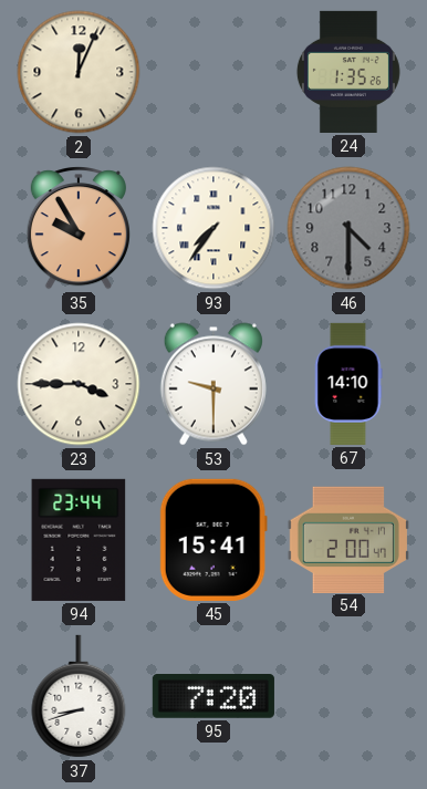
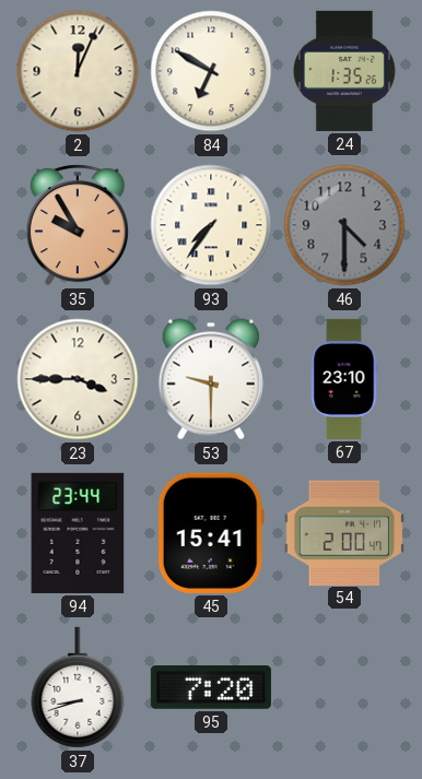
84: none -> 6:50
67: 14:10 -> 23:10
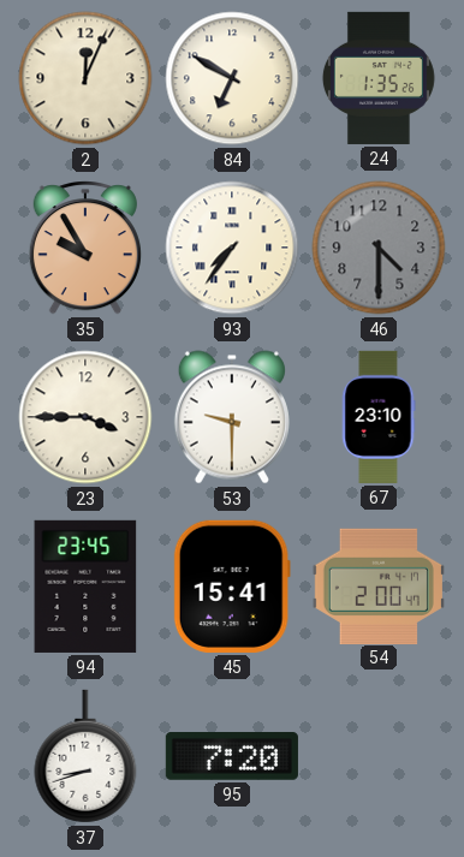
94: 23:44 -> 23:45
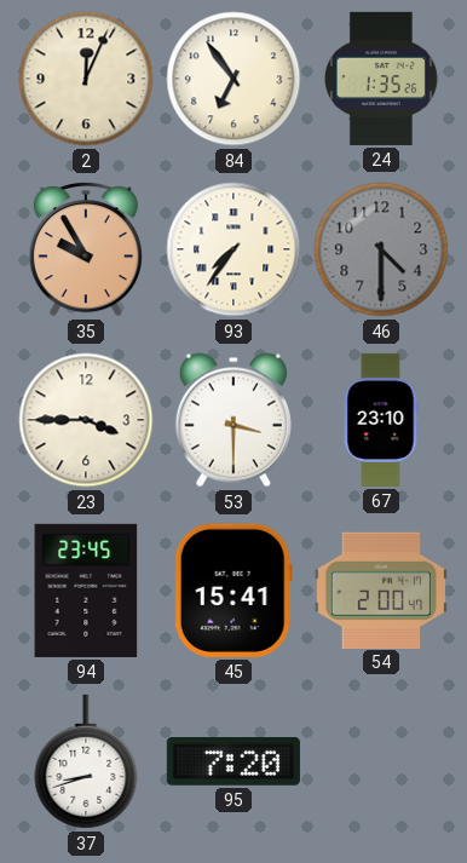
84: 6:50 -> 6:54
53: 9:30 -> 3:30
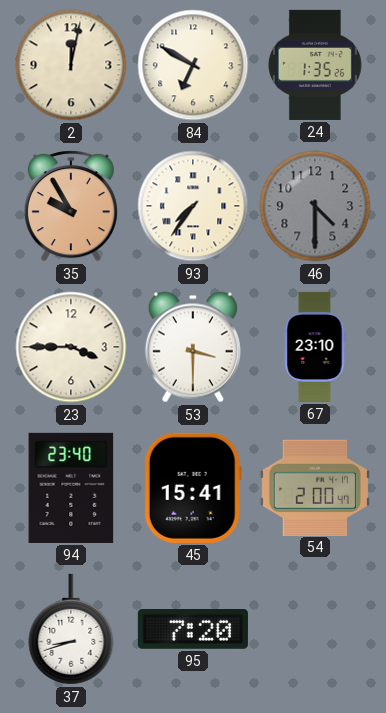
2: 12:04 -> 12:02
84: 6:54 -> 6:50
94: 23:45 -> 23:40
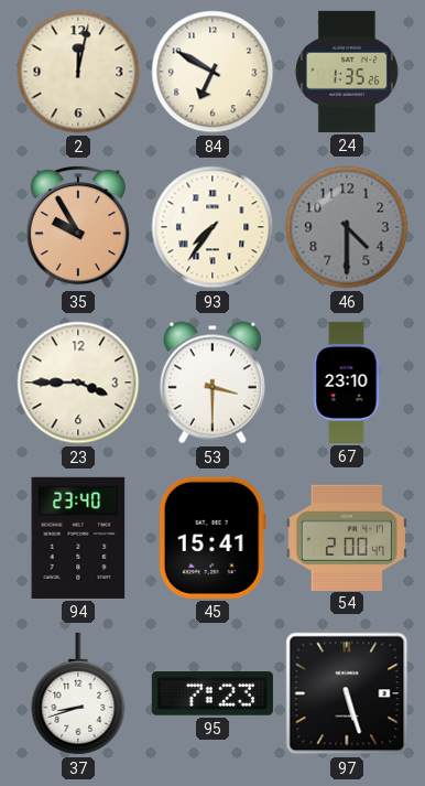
95: 7:20 -> 7:23
97: none -> 5:27
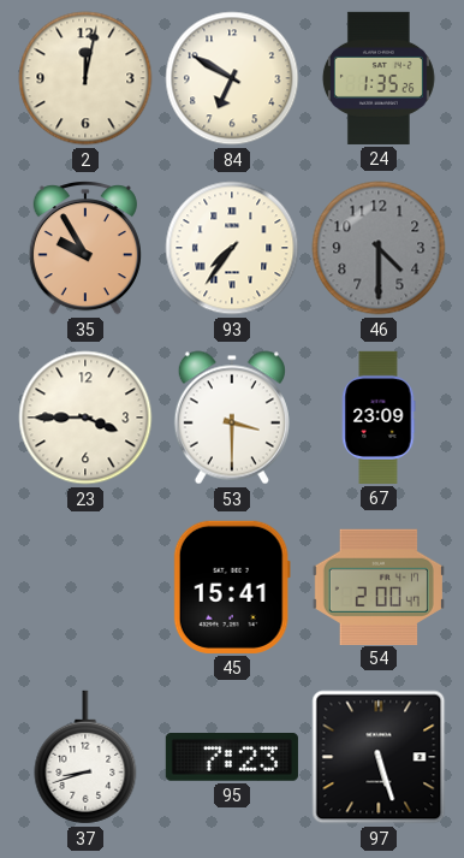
67: 23:10 -> 23:09
94: 23:40 -> none
